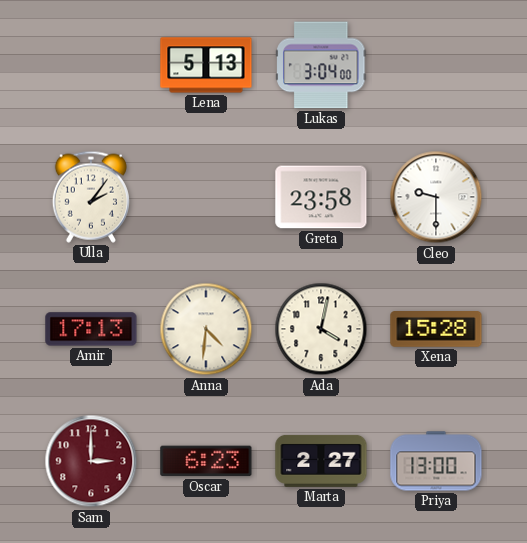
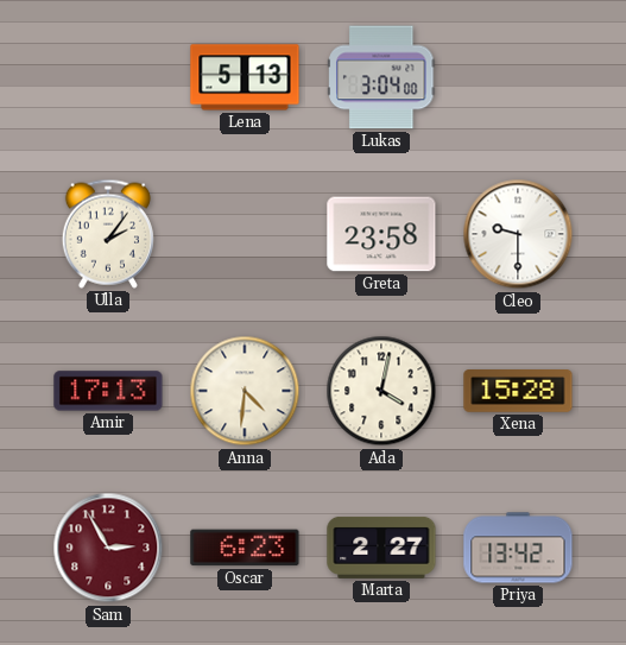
Sam: 3:00 -> 2:55
Priya: 13:00 -> 13:42
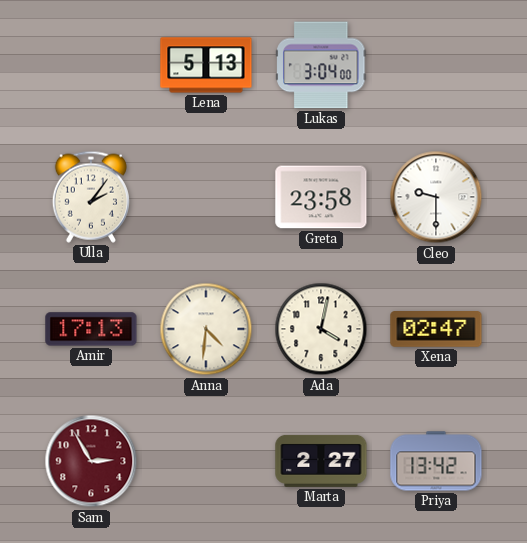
Xena: 15:28 -> 02:47
Oscar: 6:23 -> none
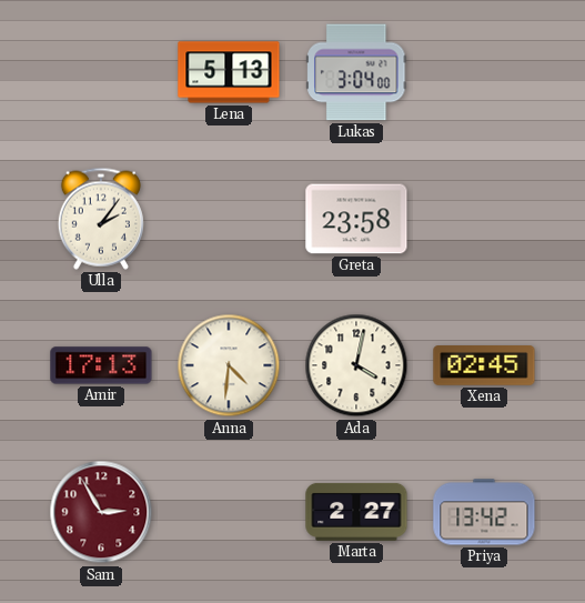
Cleo: 9:30 -> none
Xena: 02:47 -> 02:45
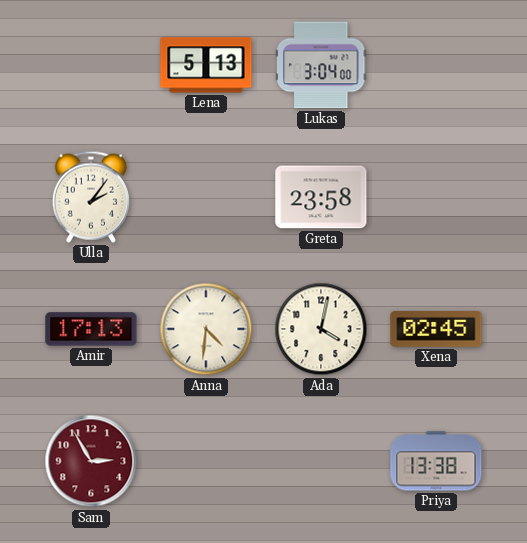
Marta: 2:27 -> none
Priya: 13:42 -> 13:38
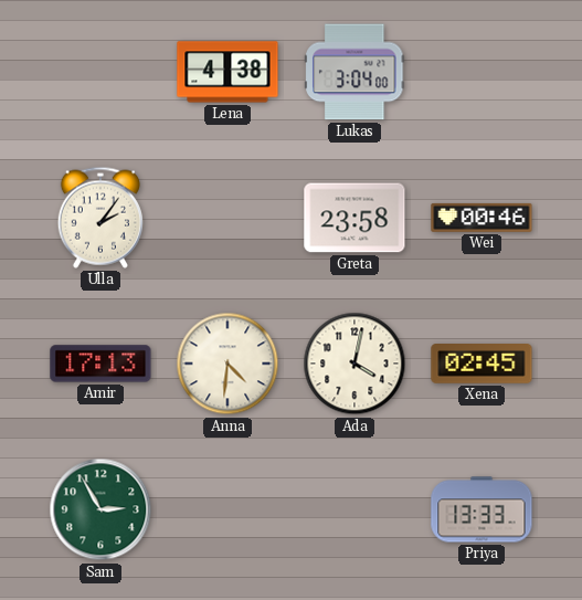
Lena: 5:13 -> 4:38
Wei: none -> 00:46
Sam dial: burgundy -> green
Priya: 13:38 -> 13:33
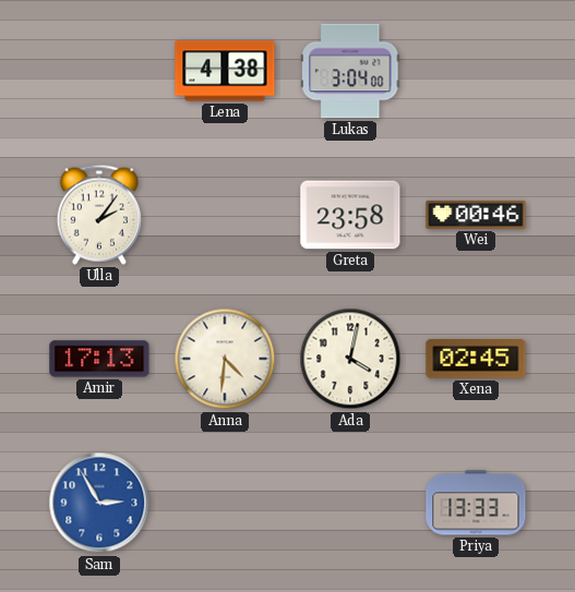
Sam dial: green -> blue
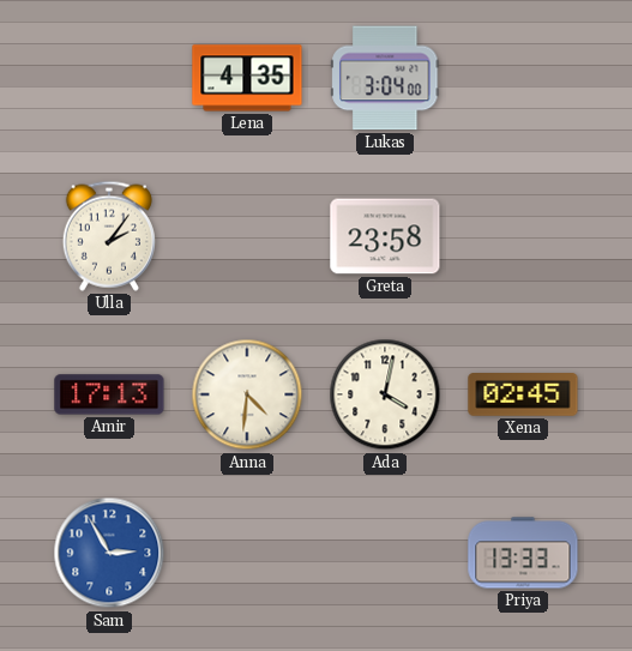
Lena: 4:38 -> 4:35
Wei: 00:46 -> none
